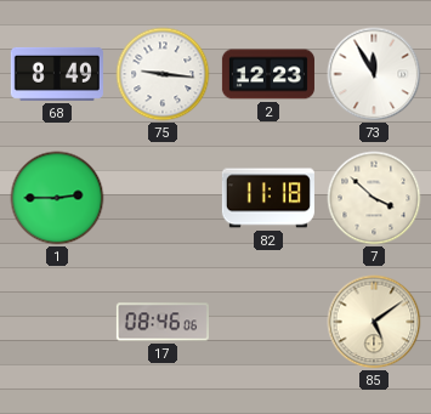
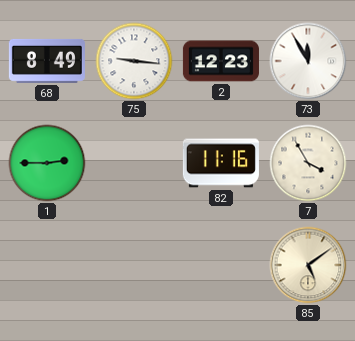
82: 11:18 -> 11:16
7: 3:52 -> 3:55
17: 08:46 -> none
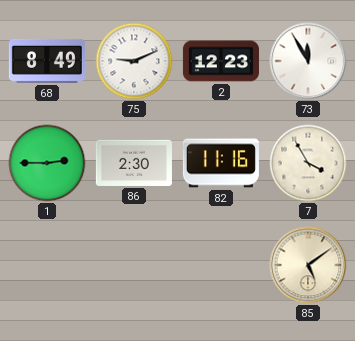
75: 9:16 -> 9:11
86: none -> 2:30
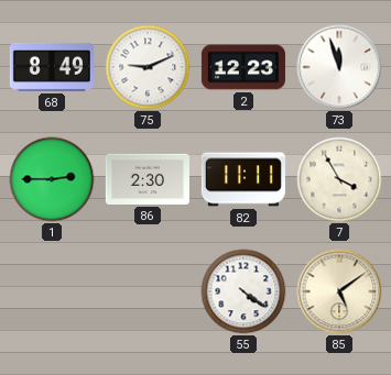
73: 11:55 -> 11:57
82: 11:16 -> 11:11
55: none -> 4:21
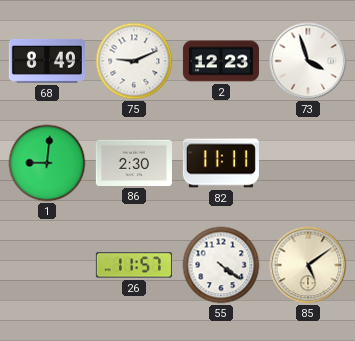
73: 11:57 -> 3:57
1: 2:45 -> 9:01
7: 3:55 -> none
26: none -> 11:57
